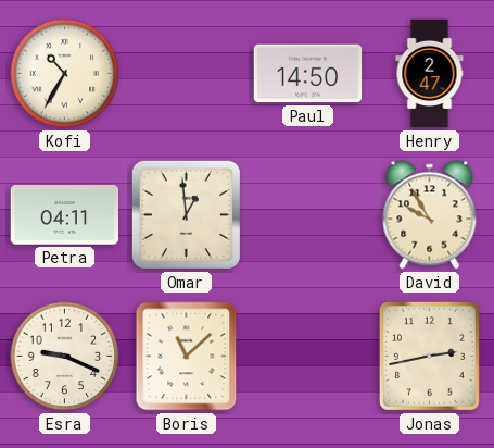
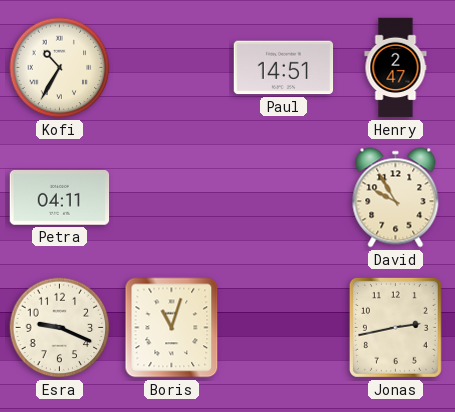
Paul: 14:50 -> 14:51
Omar: 12:59 -> none
Boris: 11:08 -> 11:03
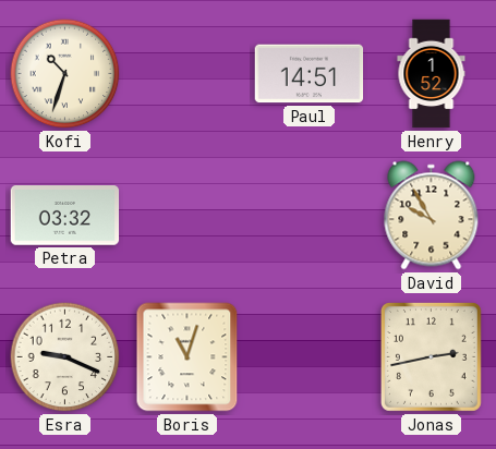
Kofi: 10:35 -> 10:33
Henry: 2:47 -> 1:52
Petra: 04:11 -> 03:32
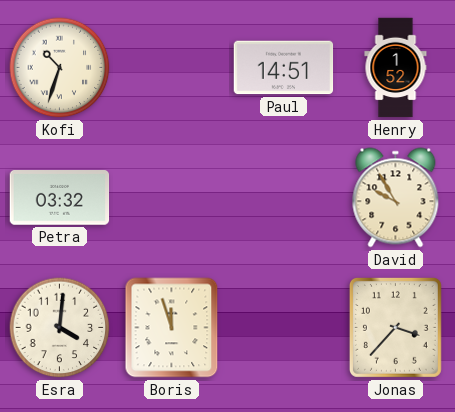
Esra: 9:19 -> 4:01
Boris: 11:03 -> 11:57
Jonas: 2:43 -> 3:37
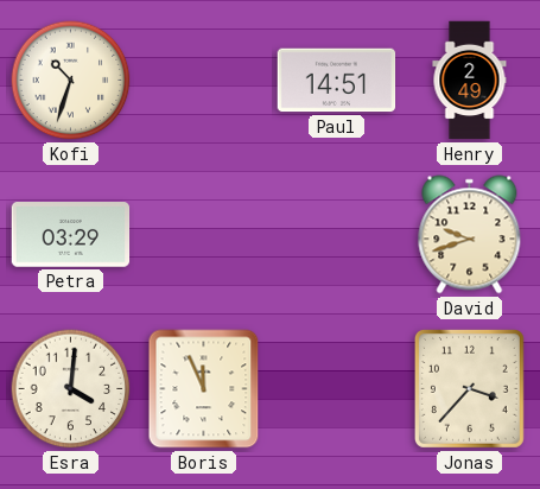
Henry: 1:52 -> 2:49
Petra: 03:32 -> 03:29
David: 9:55 -> 9:42
Boris: 11:57 -> 11:56
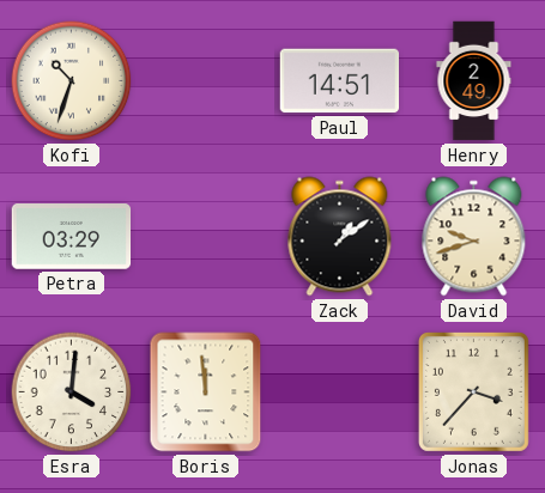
Zack: none -> 1:09
Boris: 11:56 -> 11:59
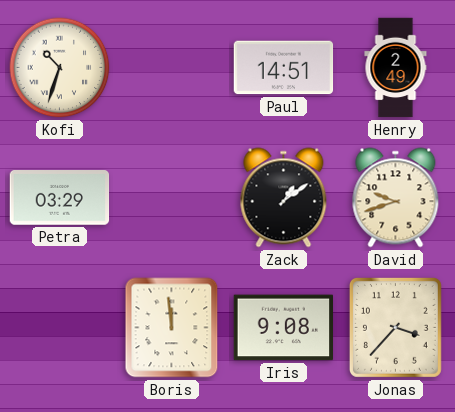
Esra: 4:01 -> none
Iris: none -> 9:08
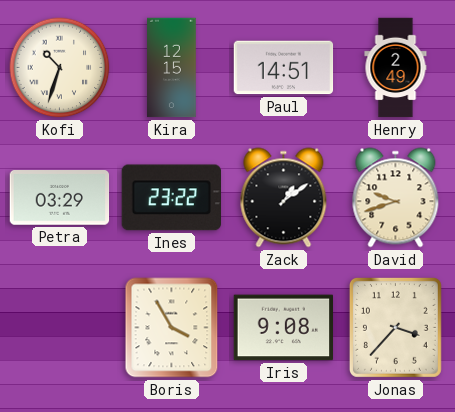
Kira: none -> 12:15
Ines: none -> 23:22
Boris: 11:59 -> 3:55
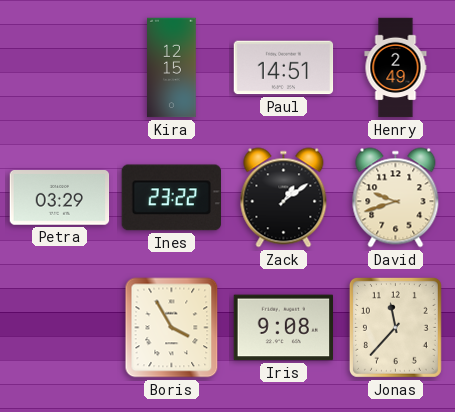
Kofi: 10:33 -> none
Jonas: 3:37 -> 11:37
